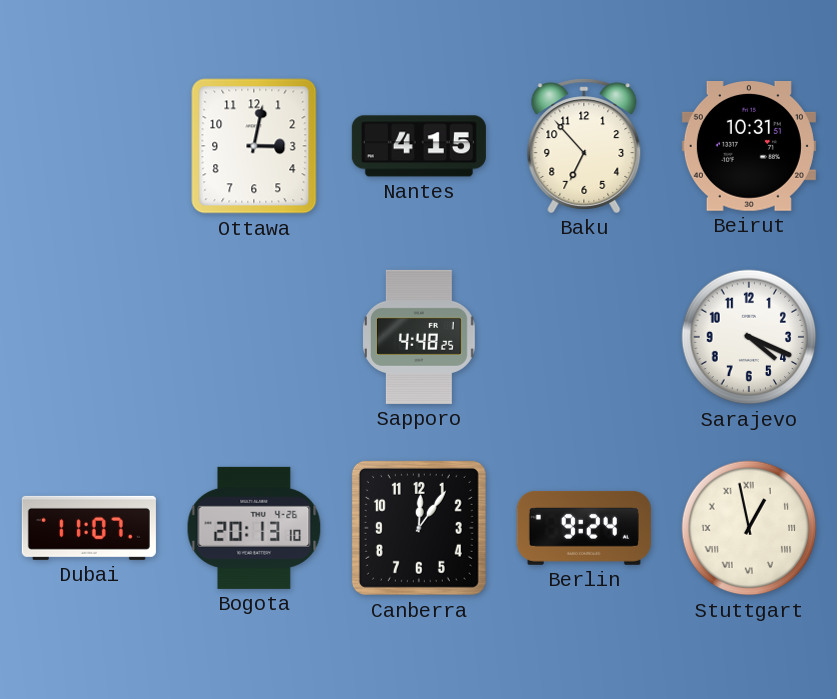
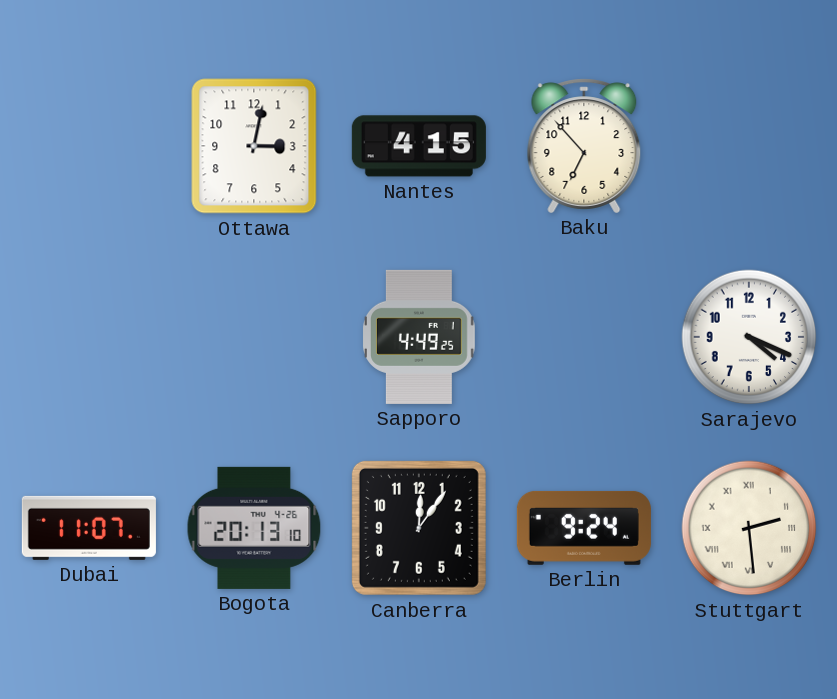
Beirut: 10:31 -> none
Sapporo: 4:48 -> 4:49
Stuttgart: 12:58 -> 2:29
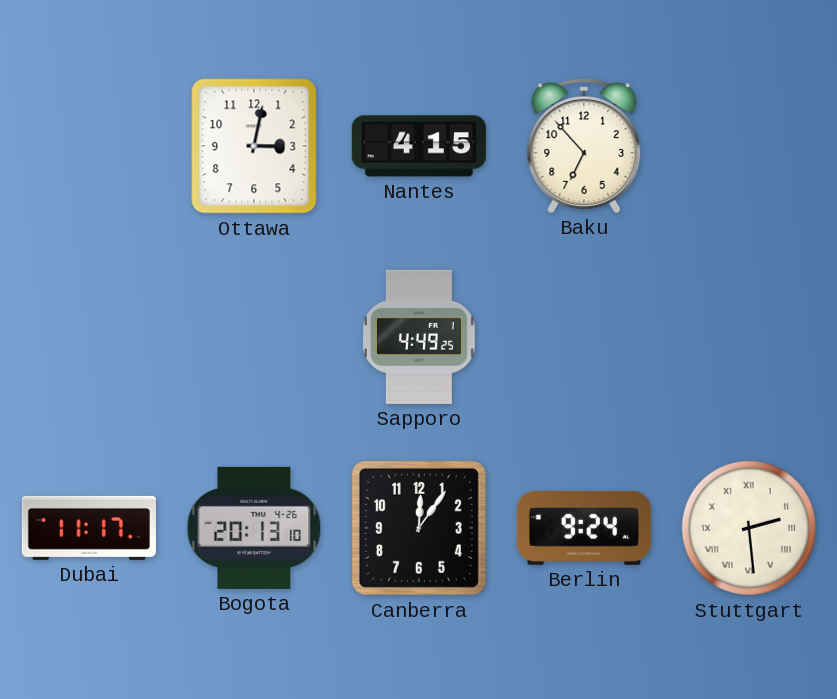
Sarajevo: 4:19 -> none
Dubai: 11:07 -> 11:17
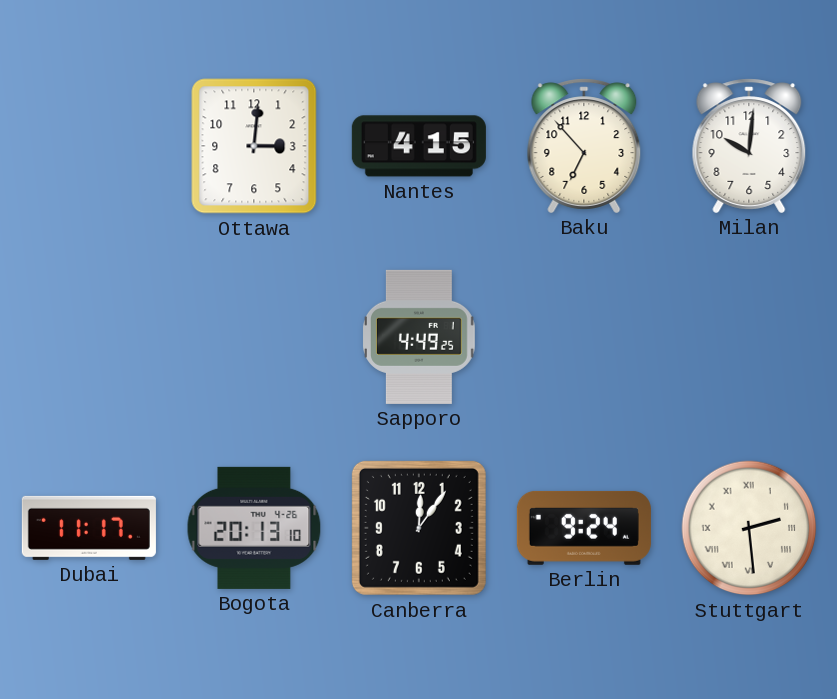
Ottawa: 3:02 -> 3:01
Milan: none -> 10:01
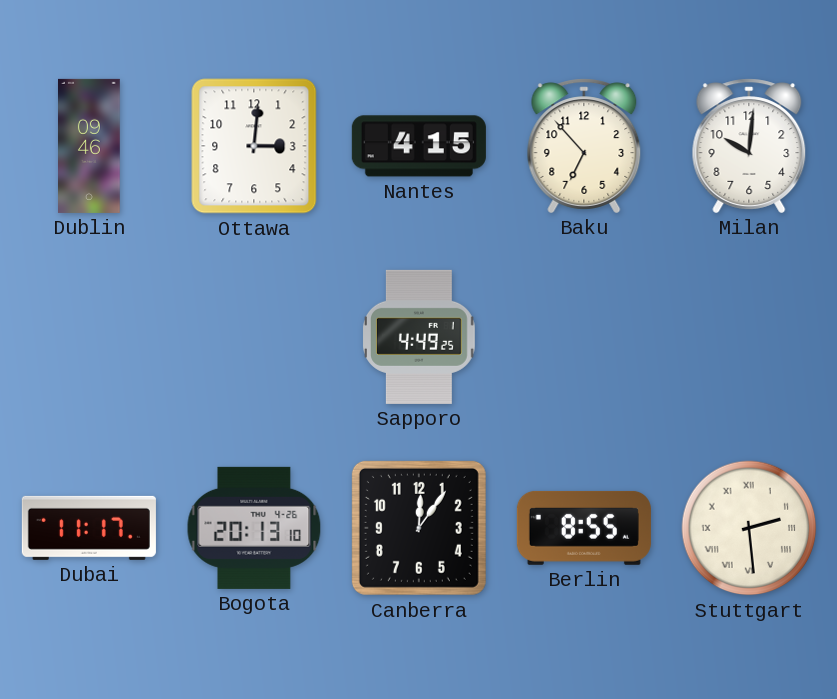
Dublin: none -> 09:46
Berlin: 9:24 -> 8:55
